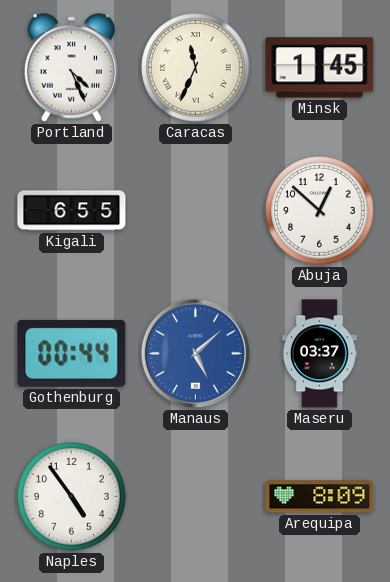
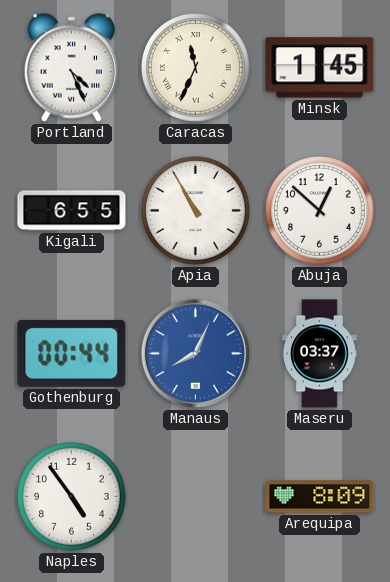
Apia: none -> 10:55
Manaus: 5:08 -> 8:04
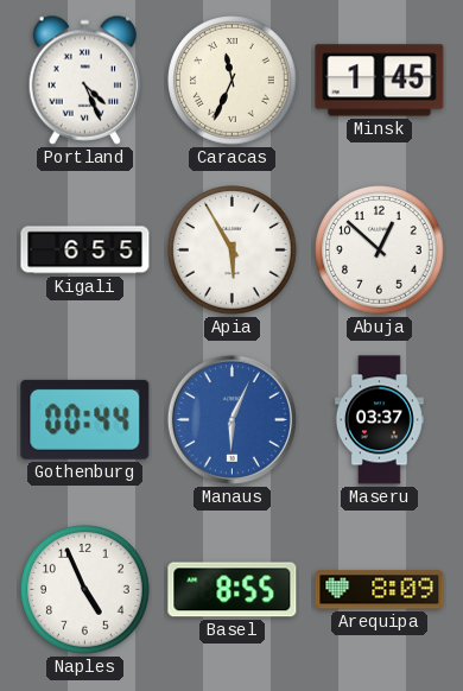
Apia: 10:55 -> 5:55
Manaus: 8:04 -> 6:04
Naples: 4:54 -> 4:56
Basel: none -> 8:55
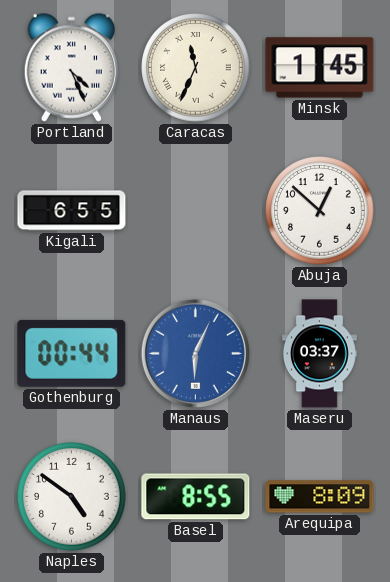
Apia: 5:55 -> none
Naples: 4:56 -> 4:51
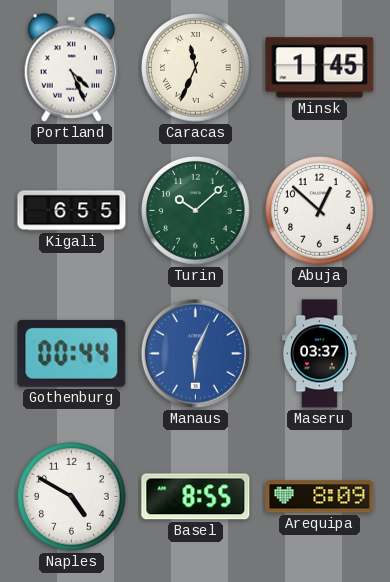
Turin: none -> 10:08
Naples: 4:51 -> 4:50
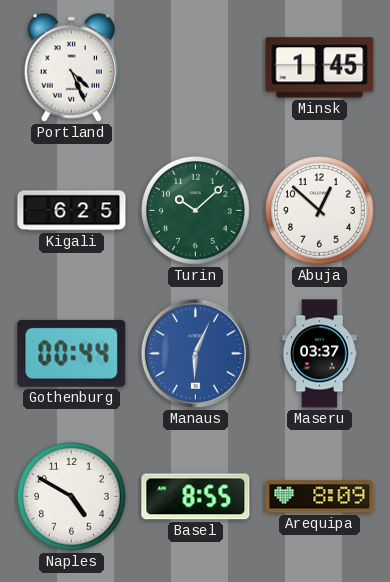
Caracas: 11:34 -> none
Kigali: 6:55 -> 6:25
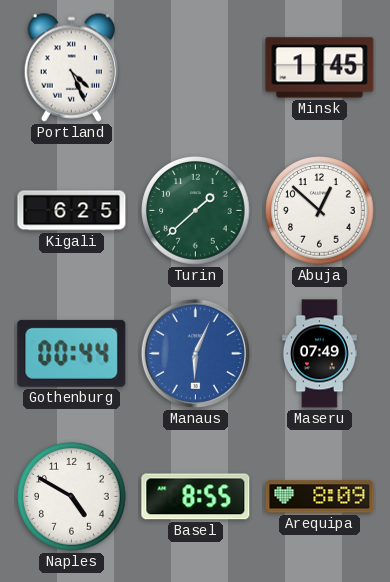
Turin: 10:08 -> 1:38
Maseru: 03:37 -> 07:49
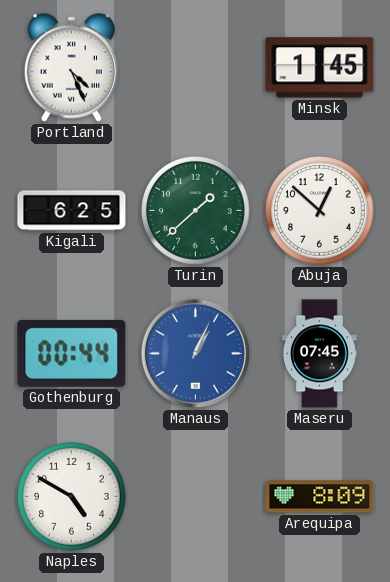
Manaus: 6:04 -> 1:04
Maseru: 07:49 -> 07:45
Basel: 8:55 -> none
